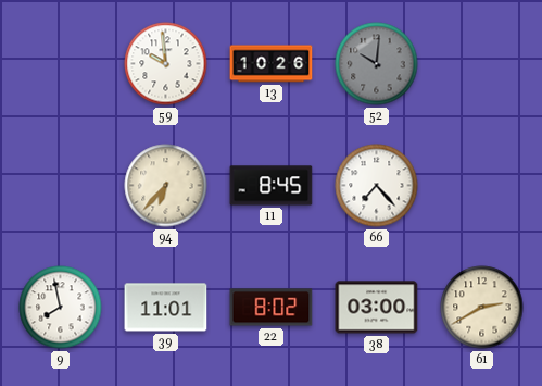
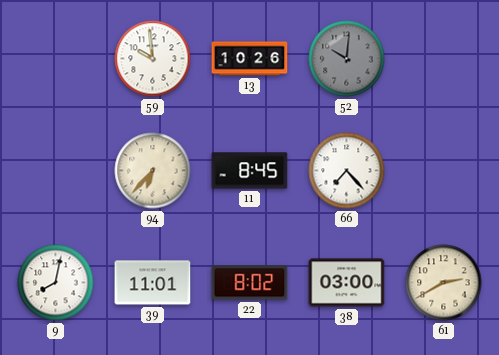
9: 7:58 -> 8:02
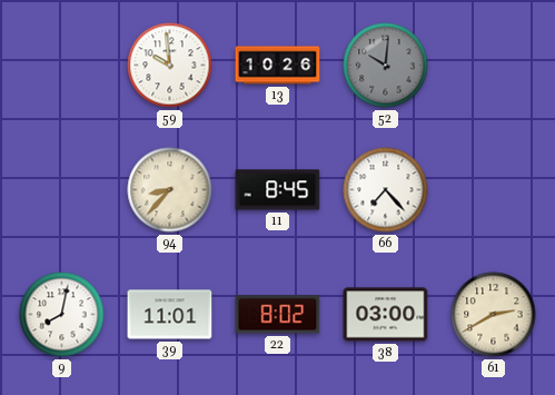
94: 6:37 -> 8:37
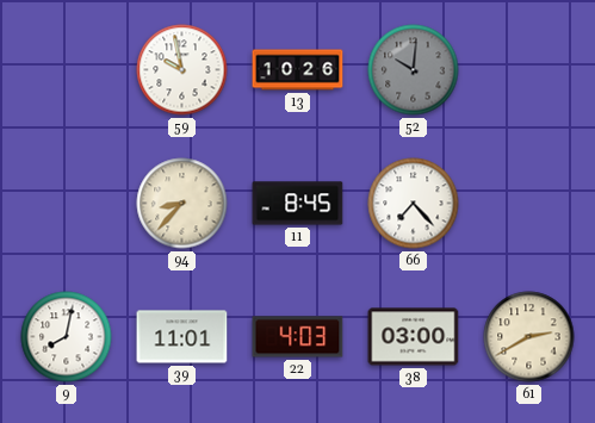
59: 9:59 -> 9:58
22: 8:02 -> 4:03
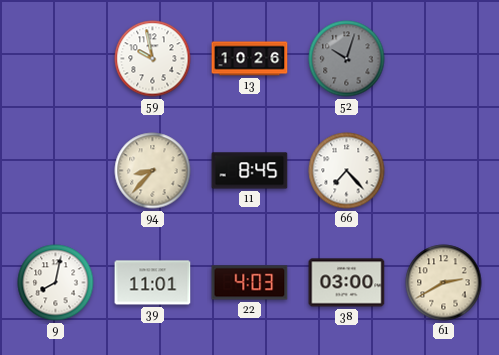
52: 10:01 -> 10:03
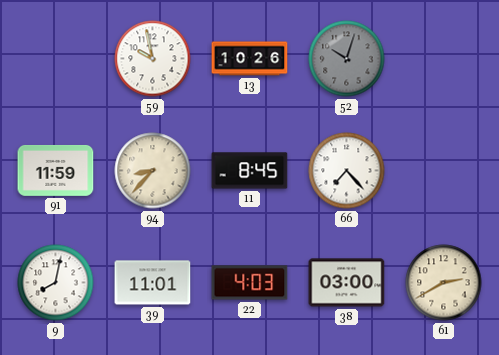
91: none -> 11:59
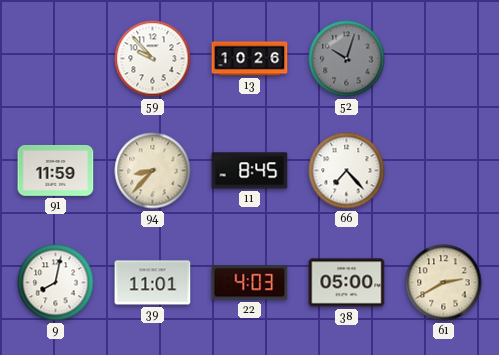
59: 9:58 -> 9:53
38: 03:00 -> 05:00
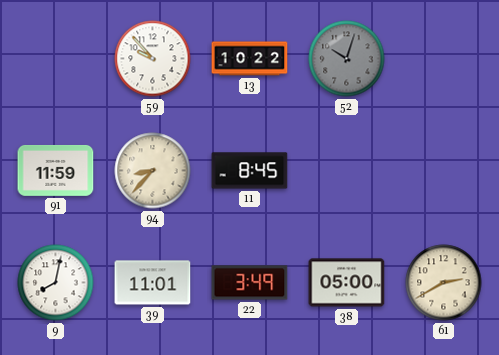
13: 10:26 -> 10:22
66: 7:23 -> none
22: 4:03 -> 3:49
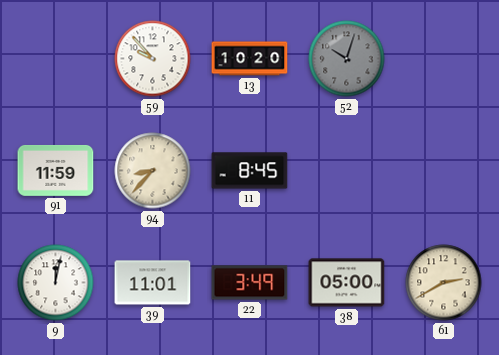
13: 10:22 -> 10:20
9: 8:02 -> 12:02
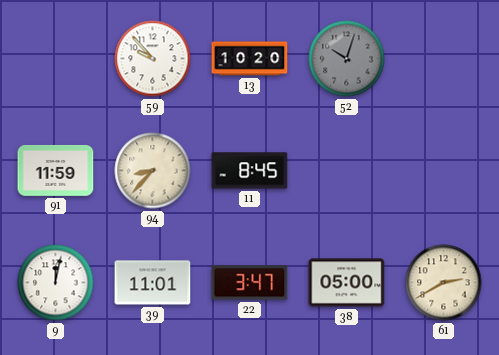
22: 3:49 -> 3:47
